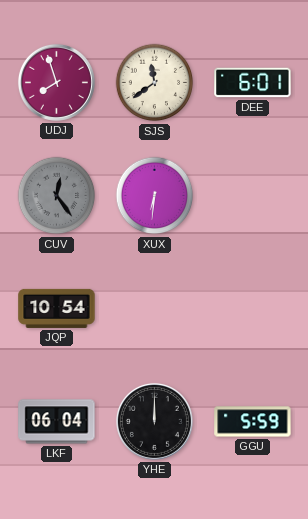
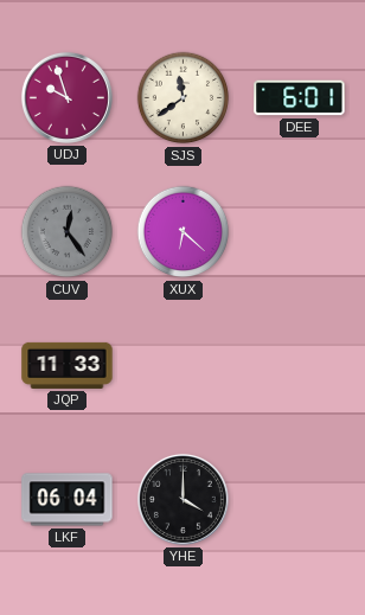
UDJ: 7:57 -> 9:57
XUX: 6:31 -> 6:22
JQP: 10:54 -> 11:33
YHE: 12:00 -> 4:00
GGU: 5:59 -> none
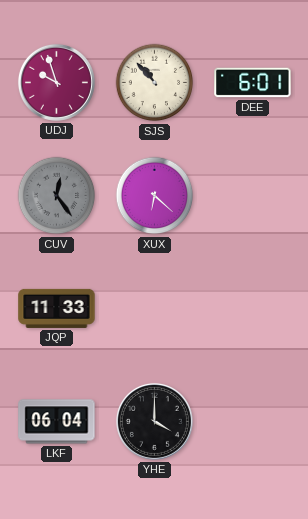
SJS: 11:39 -> 10:53
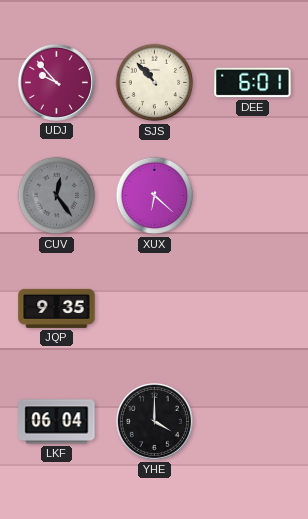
UDJ: 9:57 -> 9:53
JQP: 11:33 -> 9:35
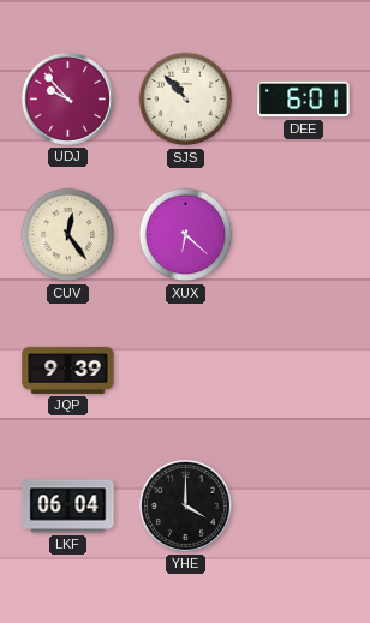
CUV dial: grey -> cream
JQP: 9:35 -> 9:39
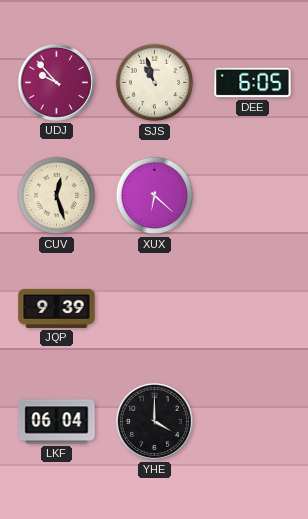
SJS: 10:53 -> 10:57
DEE: 6:01 -> 6:05
CUV: 12:24 -> 12:27
